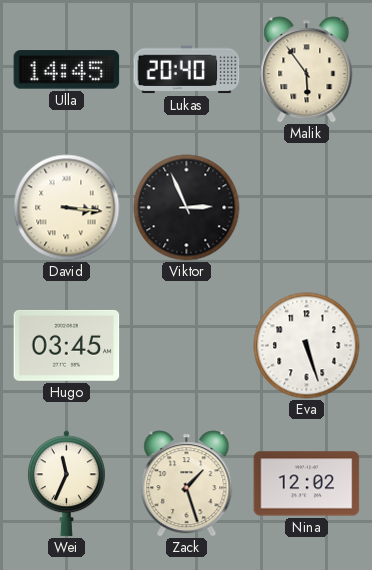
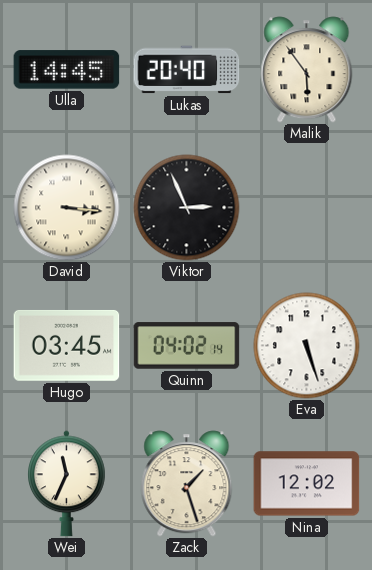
Quinn: none -> 04:02
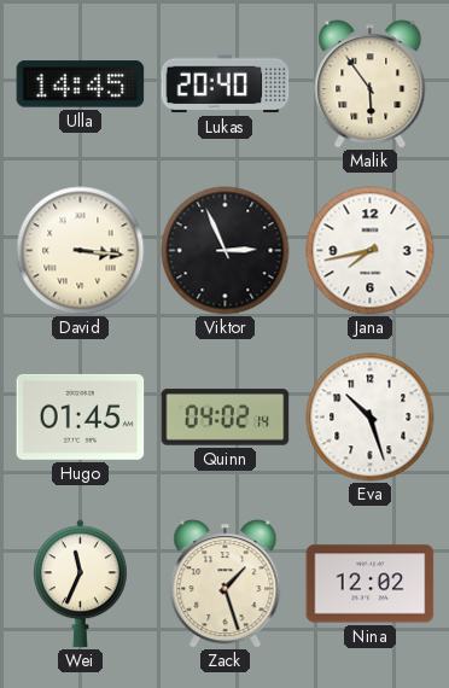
Jana: none -> 7:43
Hugo: 03:45 -> 01:45
Eva: 5:27 -> 10:27
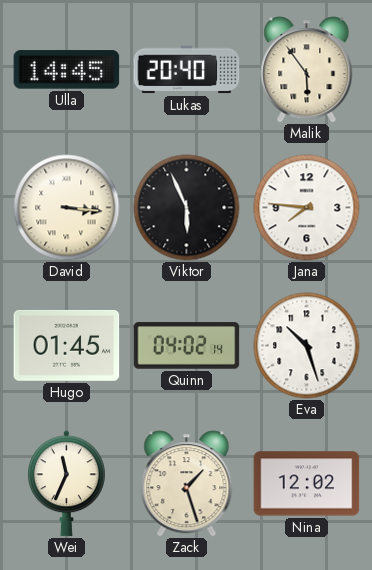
Viktor: 2:56 -> 5:56
Jana: 7:43 -> 7:46
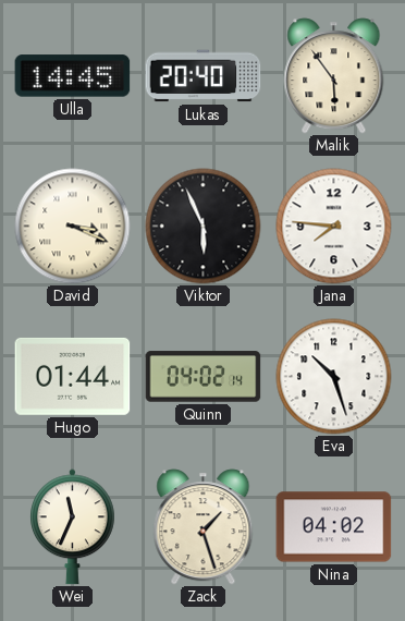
David: 3:16 -> 3:19
Hugo: 01:45 -> 01:44
Nina: 12:02 -> 04:02
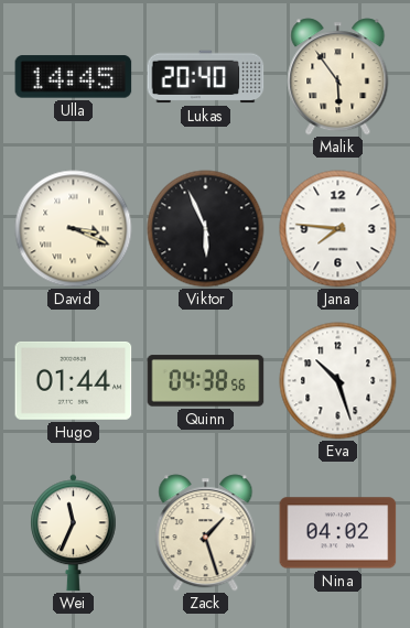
Quinn: 04:02 -> 04:38
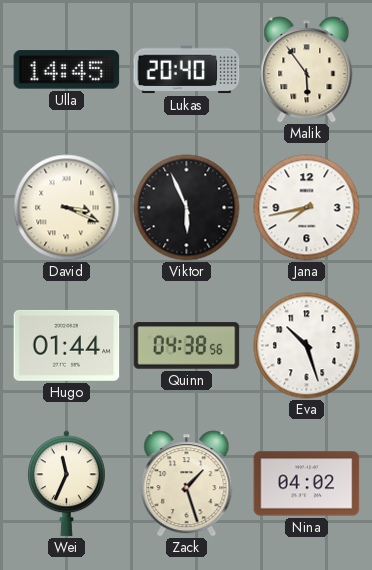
Jana: 7:46 -> 7:43
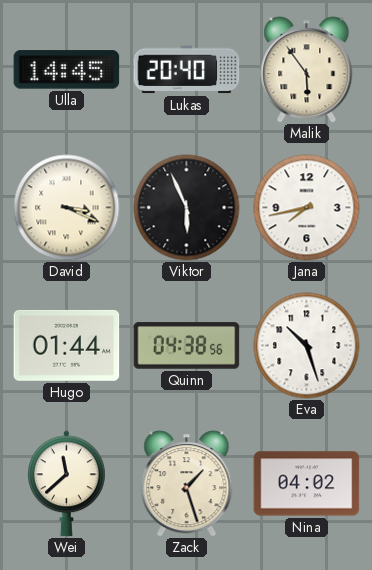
Wei: 11:34 -> 11:38
